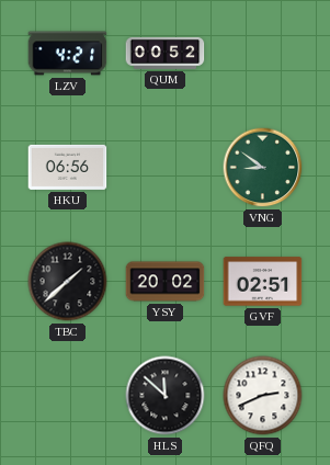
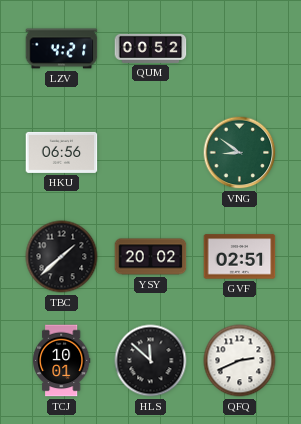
TCJ: none -> 10:01
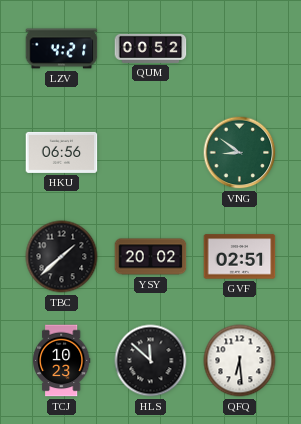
TCJ: 10:01 -> 10:23
QFQ: 2:41 -> 6:29
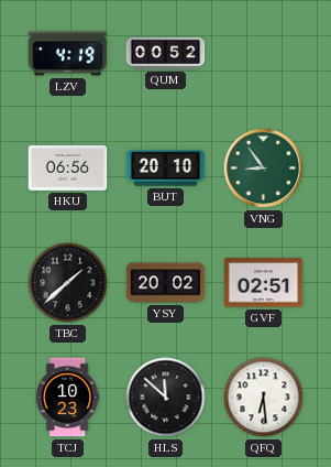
LZV: 4:21 -> 4:19
BUT: none -> 20:10
VNG: 8:51 -> 8:54
